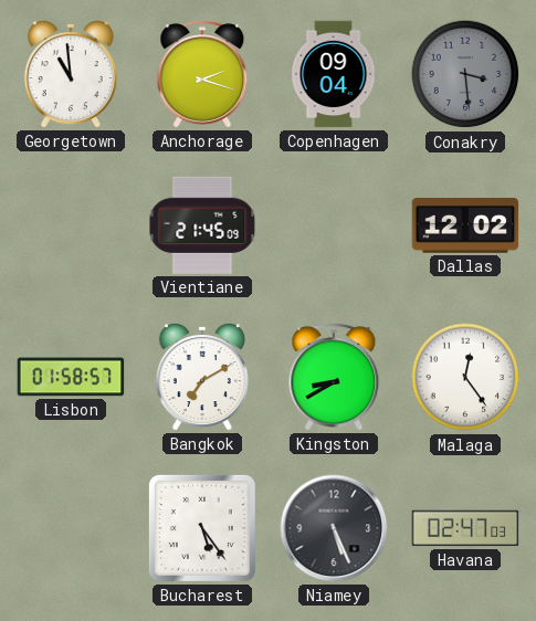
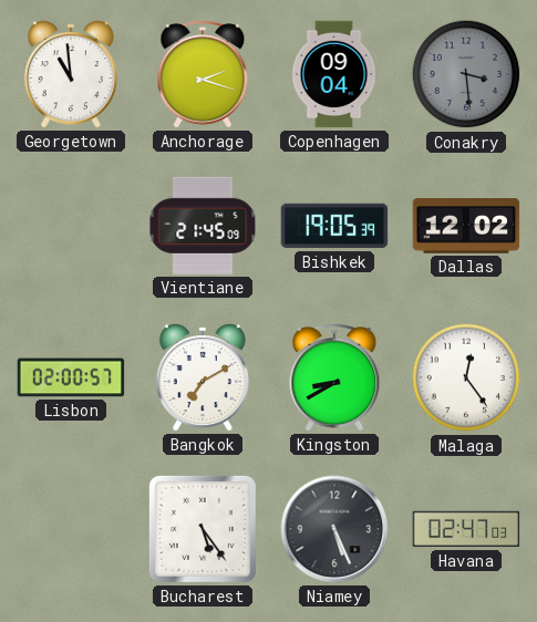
Bishkek: none -> 19:05
Lisbon: 01:58 -> 02:00
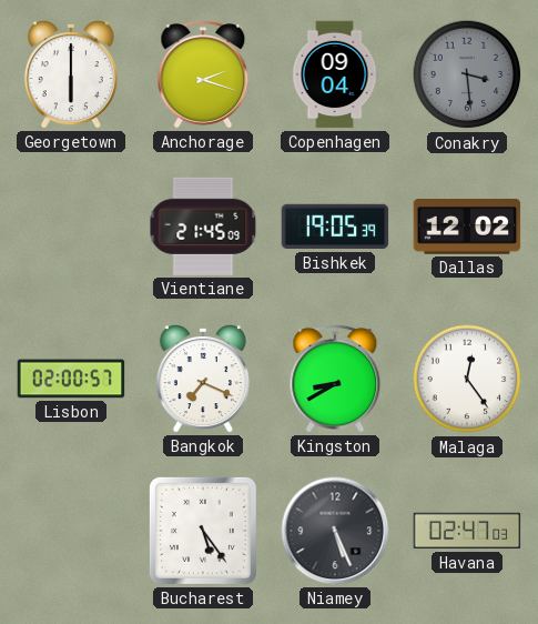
Georgetown: 10:59 -> 6:00
Bangkok: 7:10 -> 7:19
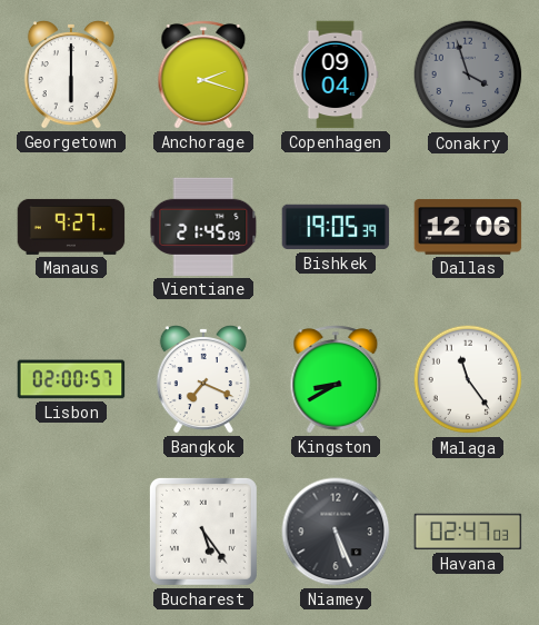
Conakry: 3:29 -> 3:57
Manaus: none -> 9:27
Dallas: 12:02 -> 12:06
Malaga: 12:24 -> 11:24
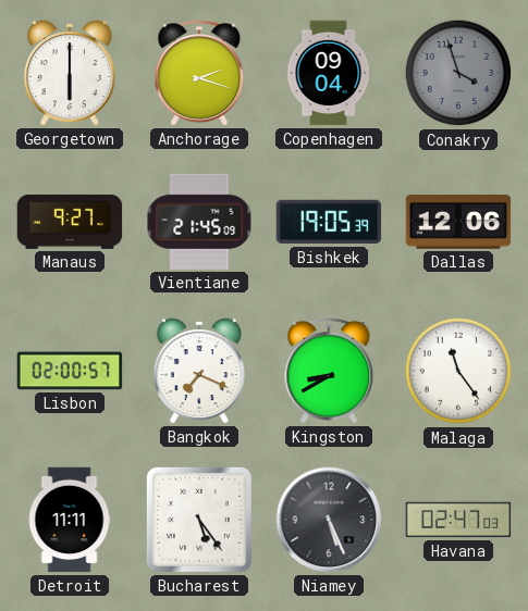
Detroit: none -> 11:11
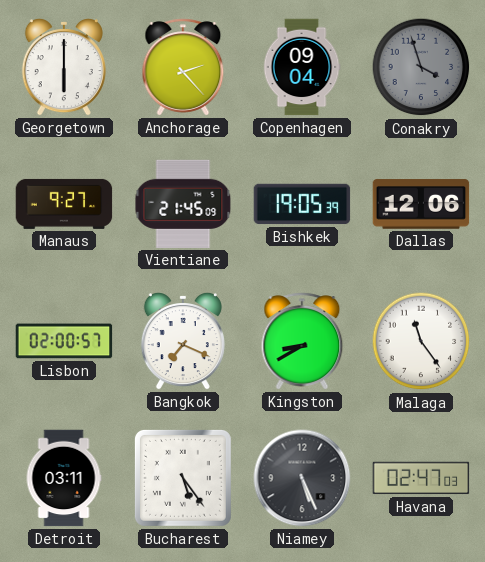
Anchorage: 2:18 -> 2:23
Detroit: 11:11 -> 03:11
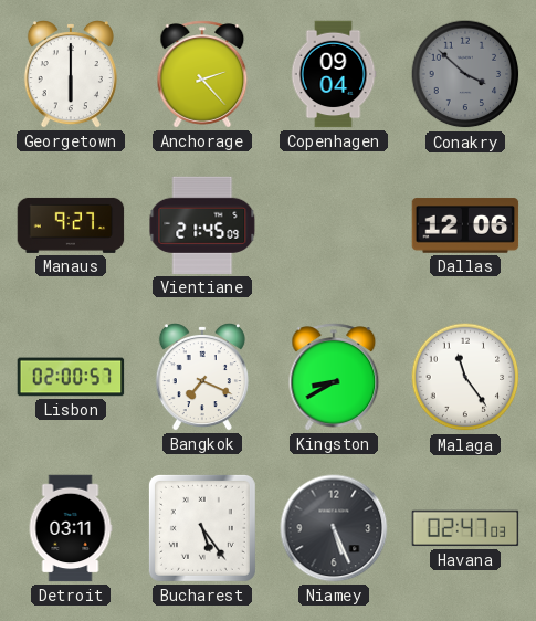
Conakry: 3:57 -> 3:52
Bishkek: 19:05 -> none
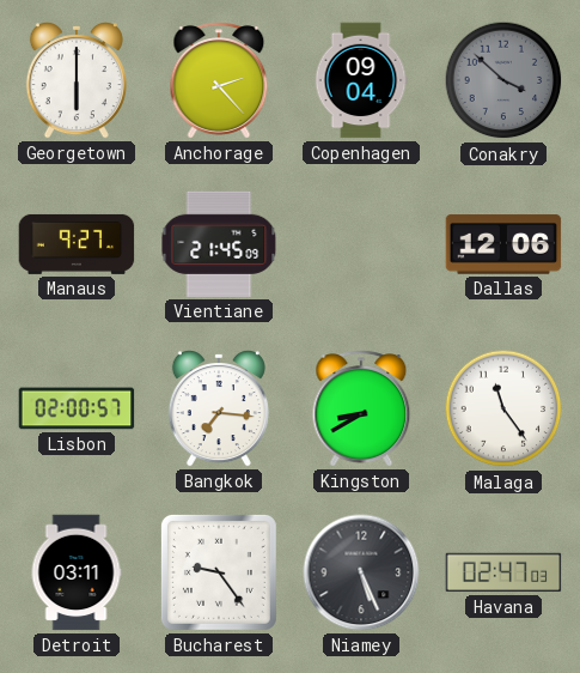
Bangkok: 7:19 -> 7:16
Bucharest: 5:24 -> 9:24
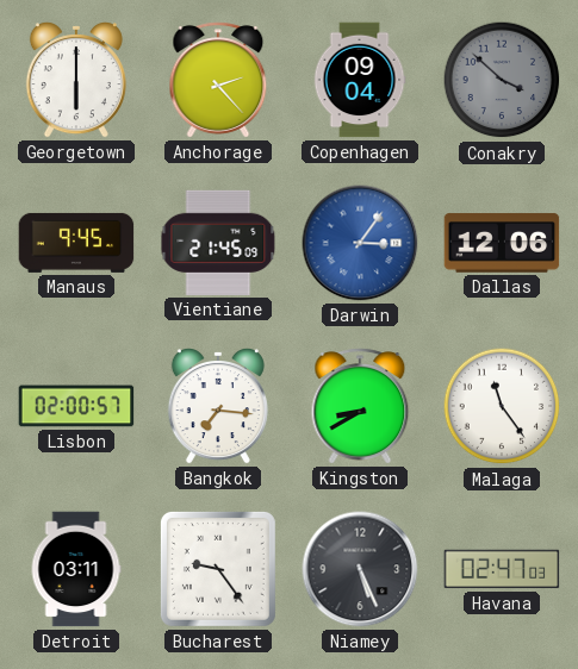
Manaus: 9:27 -> 9:45
Darwin: none -> 3:06
